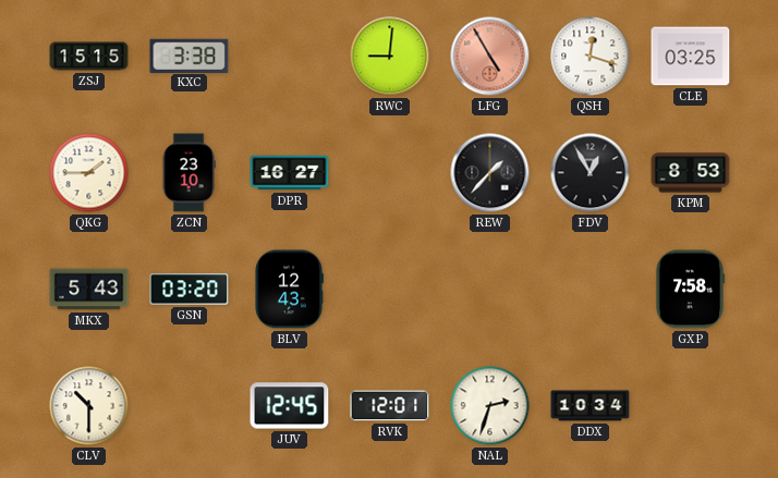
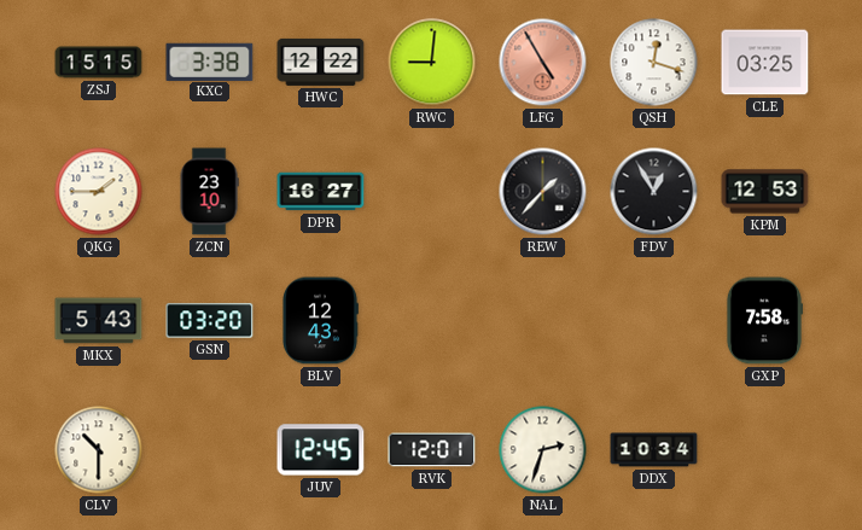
HWC: none -> 12:22
KPM: 8:53 -> 12:53
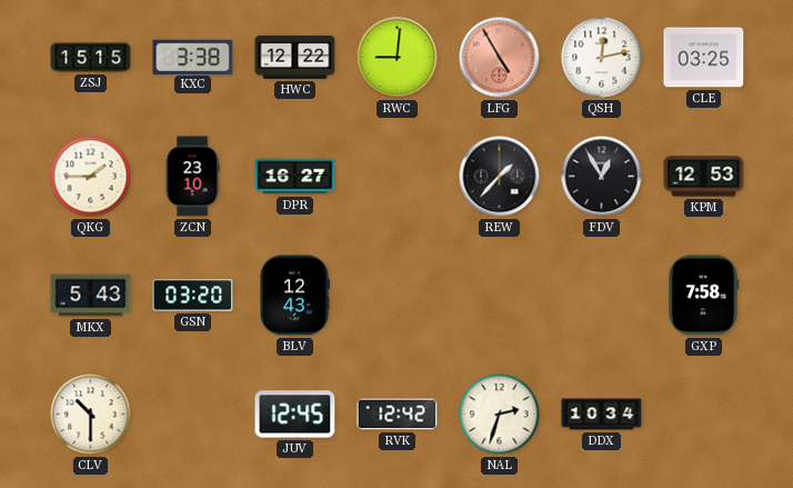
QSH: 12:18 -> 12:13
RVK: 12:01 -> 12:42
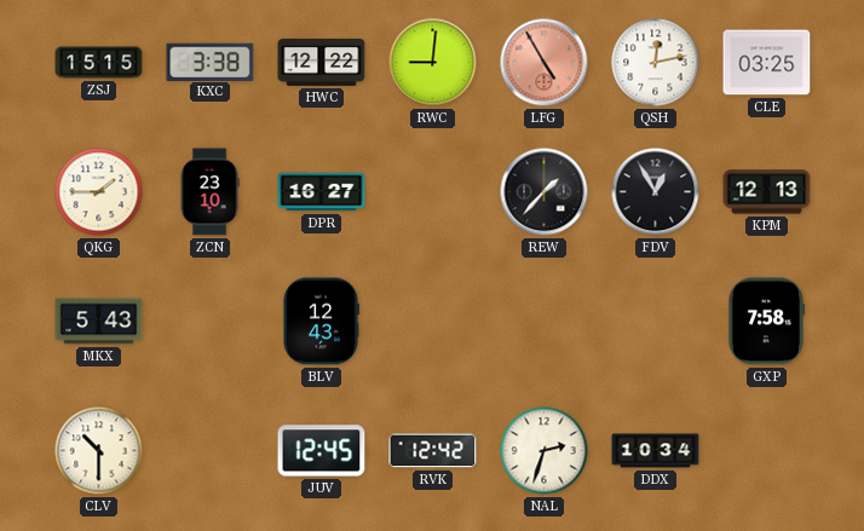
KPM: 12:53 -> 12:13
GSN: 03:20 -> none
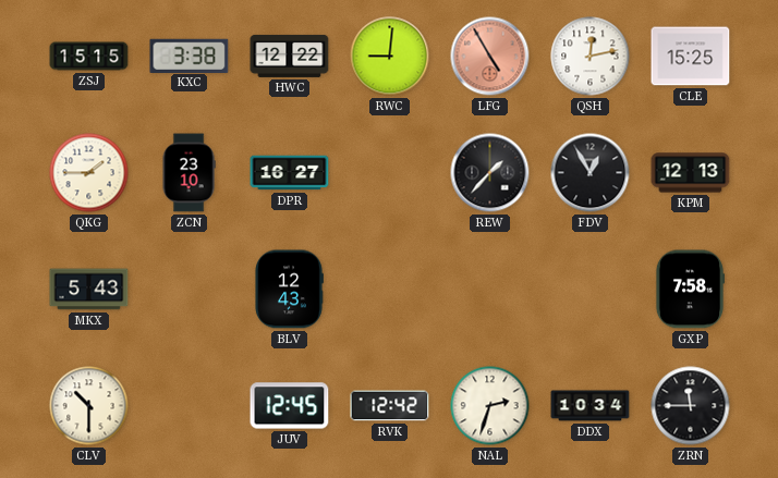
CLE: 03:25 -> 15:25
ZRN: none -> 11:45
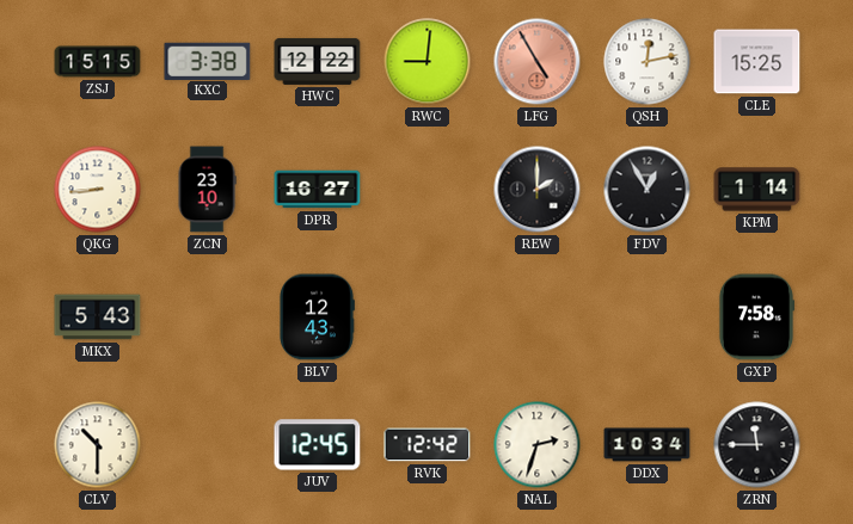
QKG: 1:45 -> 8:44
REW: 1:37 -> 2:00
KPM: 12:13 -> 1:14
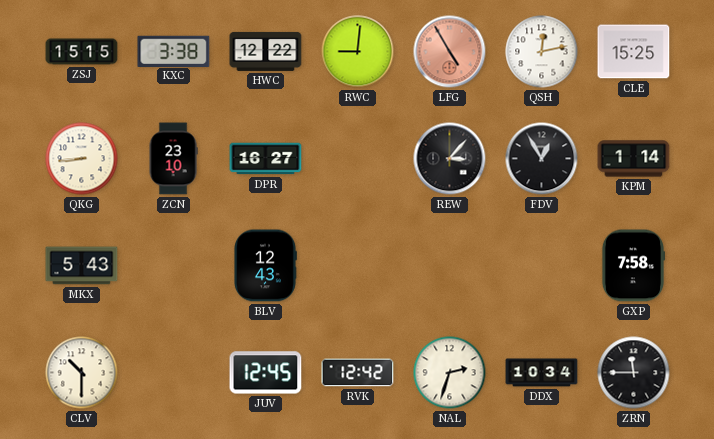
REW: 2:00 -> 3:07
